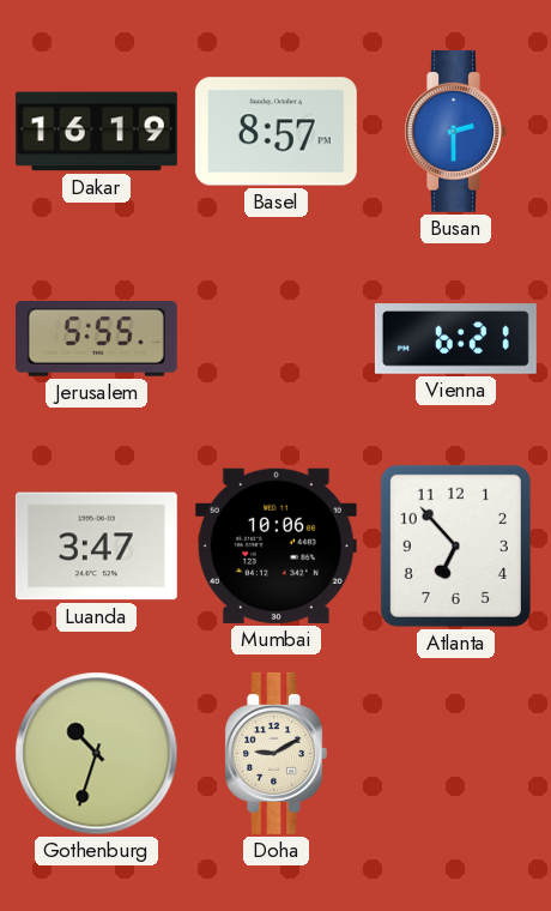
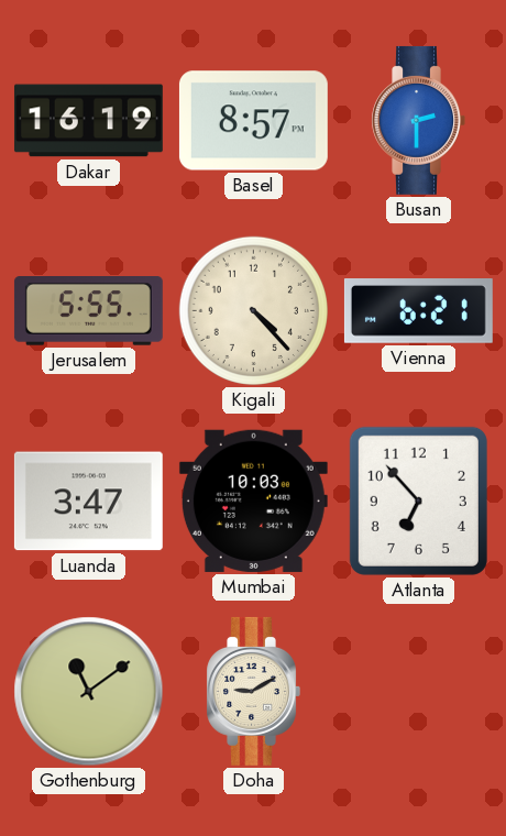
Kigali: none -> 4:23
Mumbai: 10:06 -> 10:03
Gothenburg: 10:33 -> 11:09
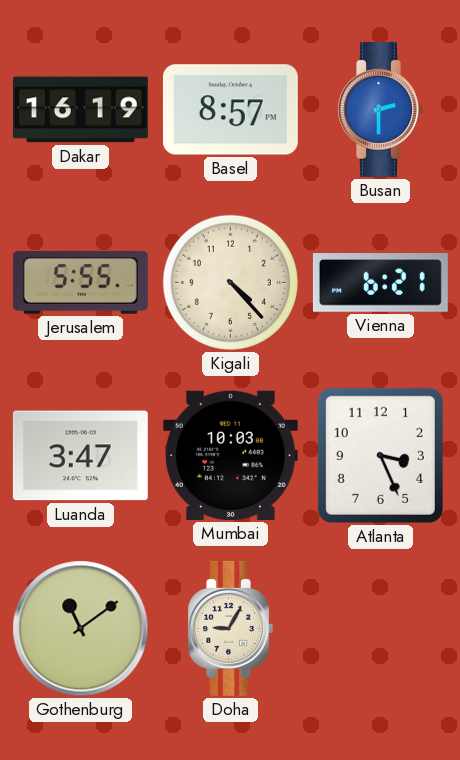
Atlanta: 6:53 -> 3:26
Doha: 9:10 -> 9:05
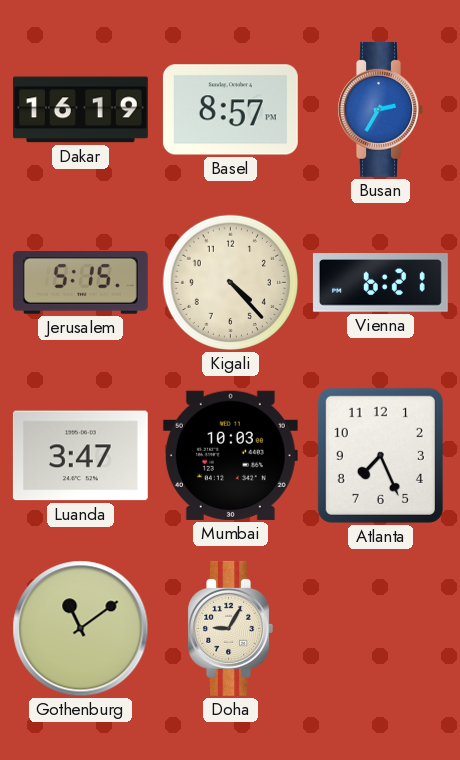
Busan: 2:30 -> 2:35
Jerusalem: 5:55 -> 5:15
Atlanta: 3:26 -> 7:26
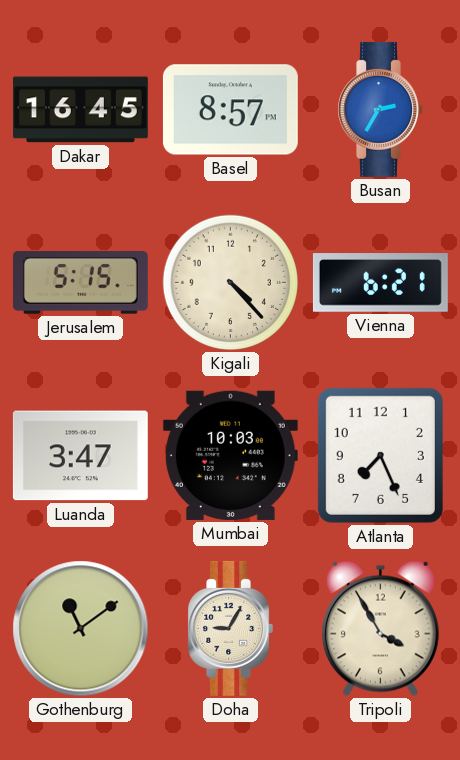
Dakar: 16:19 -> 16:45
Tripoli: none -> 3:55
